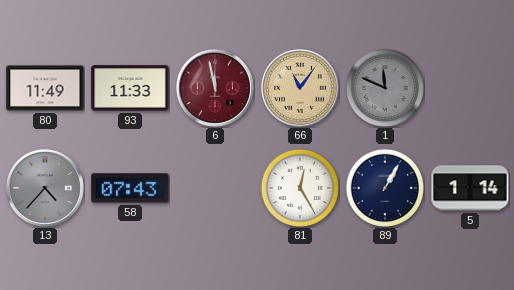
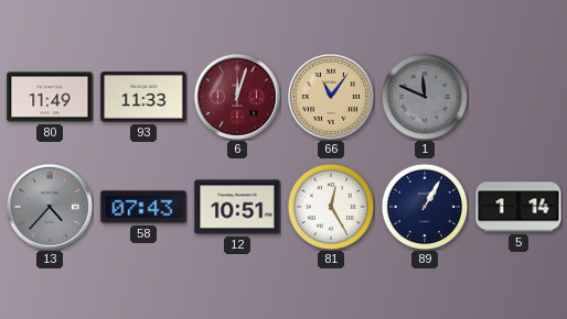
6: 11:58 -> 12:03
12: none -> 10:51
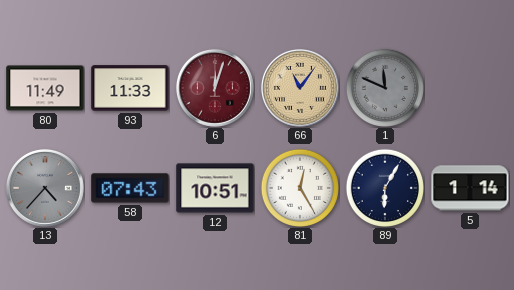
89: 1:05 -> 6:05
